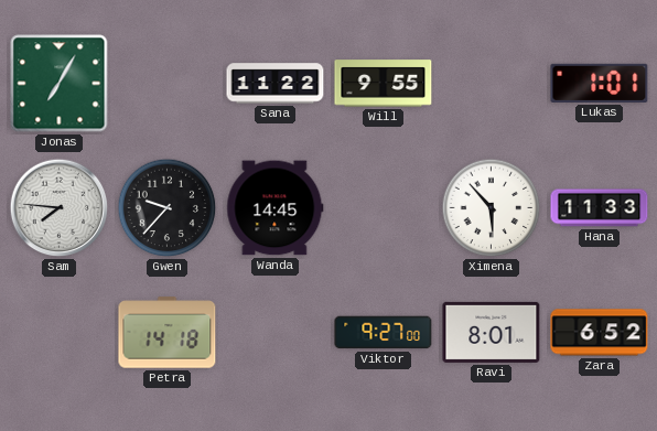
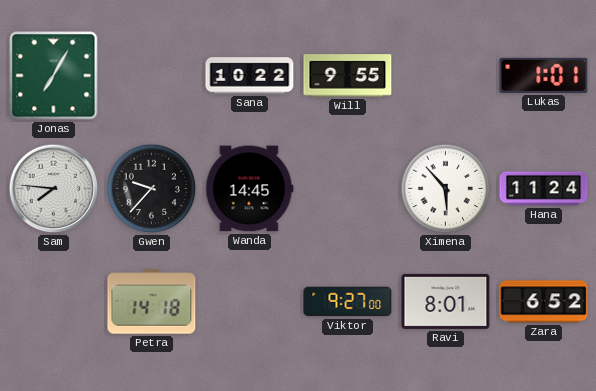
Sana: 11:22 -> 10:22
Hana: 11:33 -> 11:24
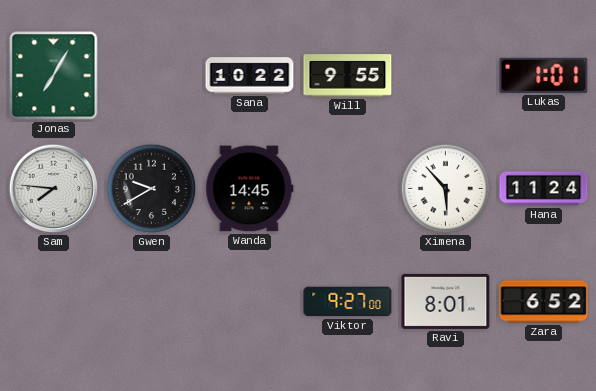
Gwen: 9:37 -> 9:40
Petra: 14:18 -> none
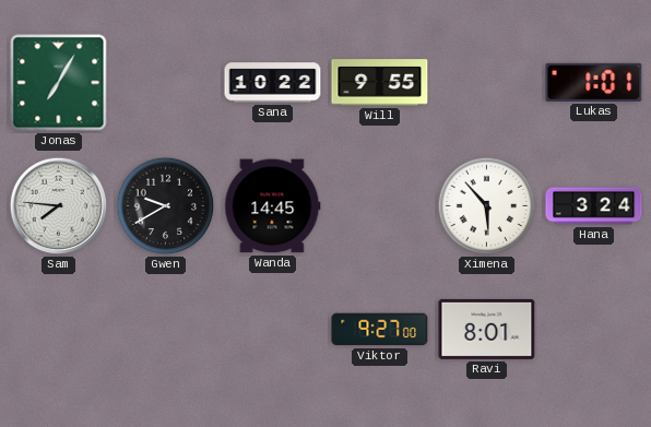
Hana: 11:24 -> 3:24
Zara: 6:52 -> none
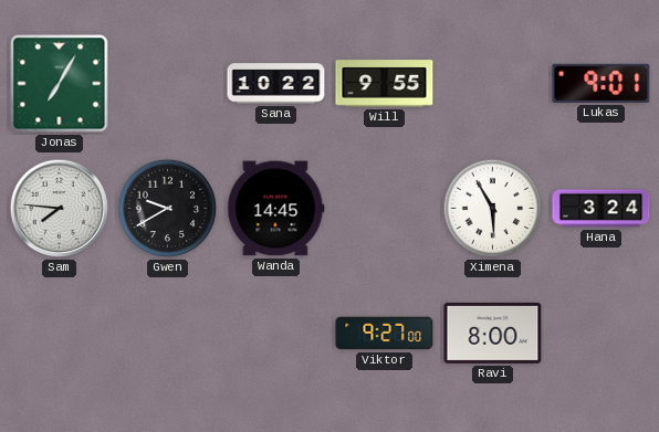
Lukas: 1:01 -> 9:01
Ximena: 5:53 -> 5:55
Ravi: 8:01 -> 8:00
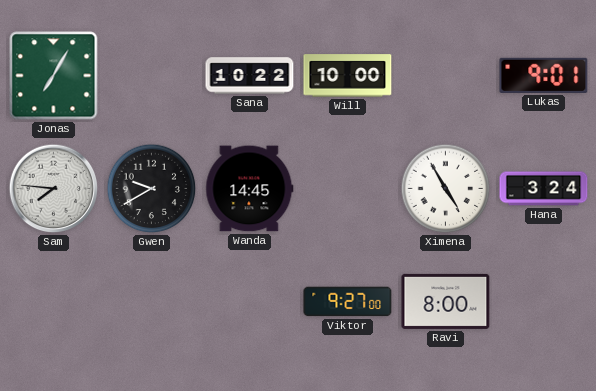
Will: 9:55 -> 10:00
Ximena: 5:55 -> 4:55
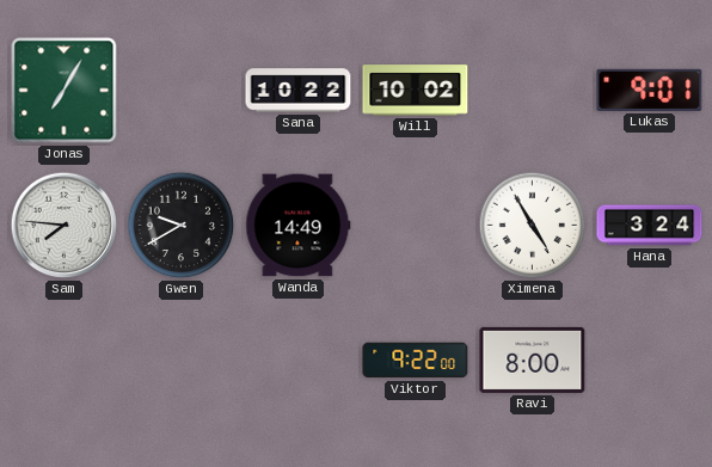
Will: 10:00 -> 10:02
Wanda: 14:45 -> 14:49
Viktor: 9:27 -> 9:22
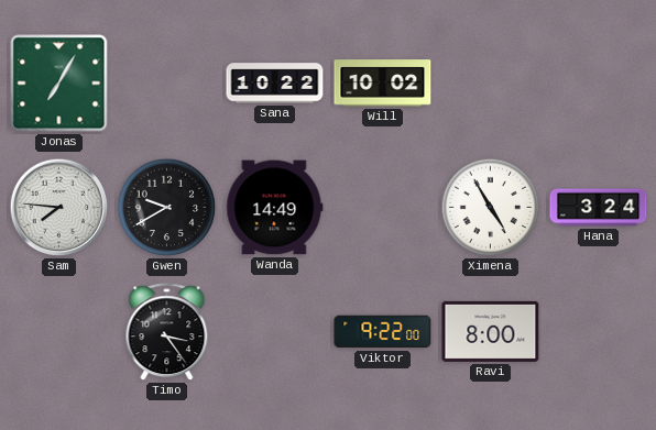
Lukas: 9:01 -> none
Timo: none -> 3:24
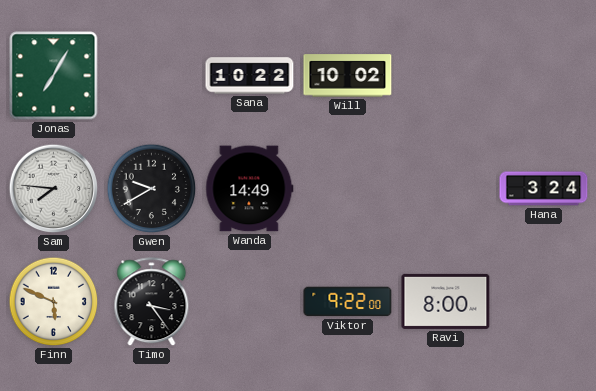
Ximena: 4:55 -> none
Finn: none -> 5:49
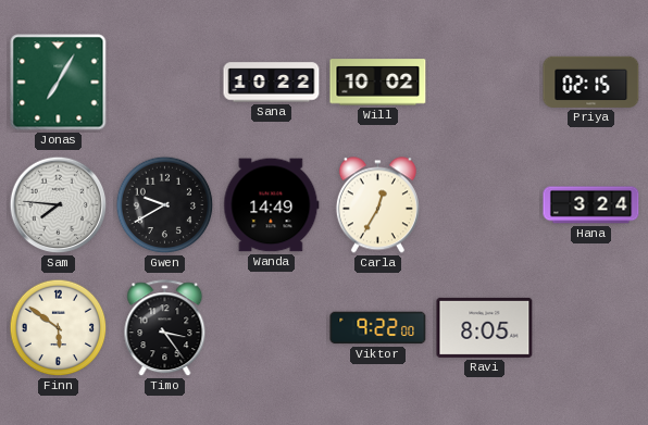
Priya: none -> 02:15
Carla: none -> 12:35
Finn: 5:49 -> 5:51
Ravi: 8:00 -> 8:05
